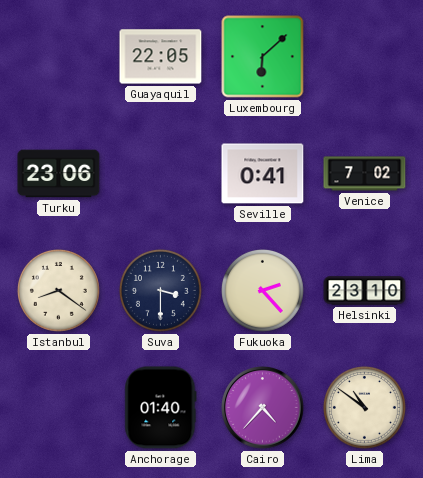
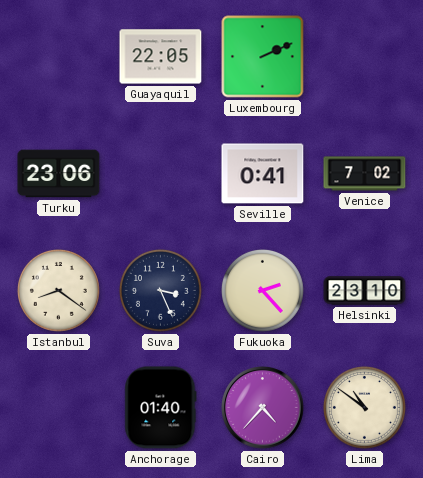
Luxembourg: 6:08 -> 2:11
Suva: 3:30 -> 3:26
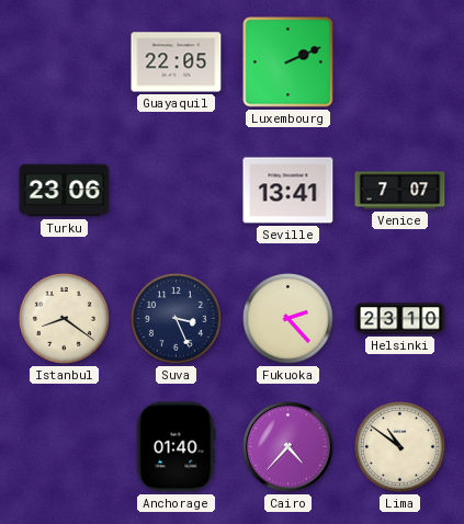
Seville: 0:41 -> 13:41
Venice: 7:02 -> 7:07
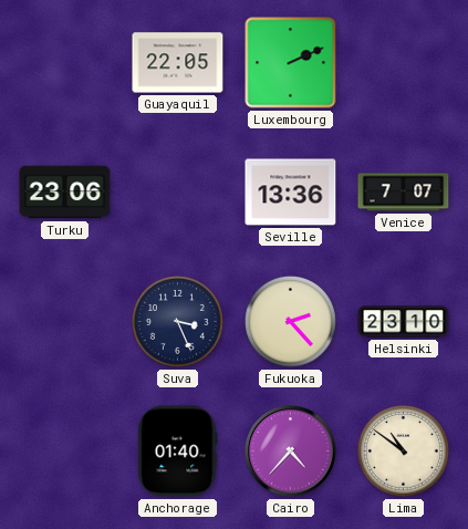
Seville: 13:41 -> 13:36
Istanbul: 8:21 -> none
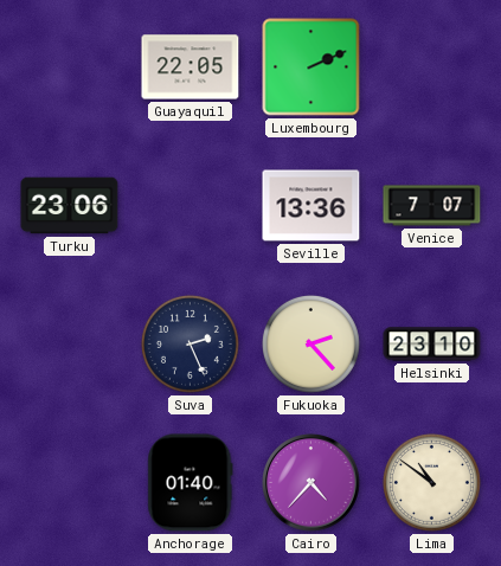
Suva: 3:26 -> 2:26
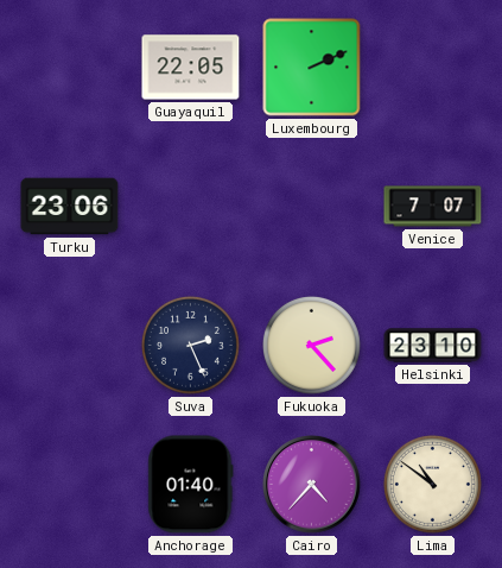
Seville: 13:36 -> none
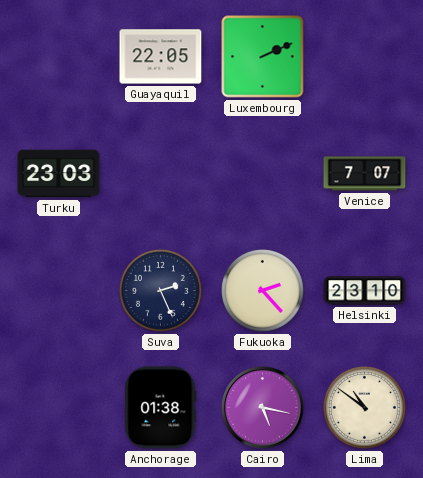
Turku: 23:06 -> 23:03
Anchorage: 01:40 -> 01:38
Cairo: 4:37 -> 5:17
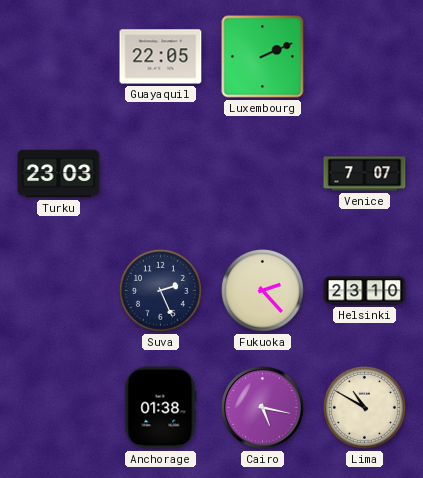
Lima: 10:51 -> 10:50
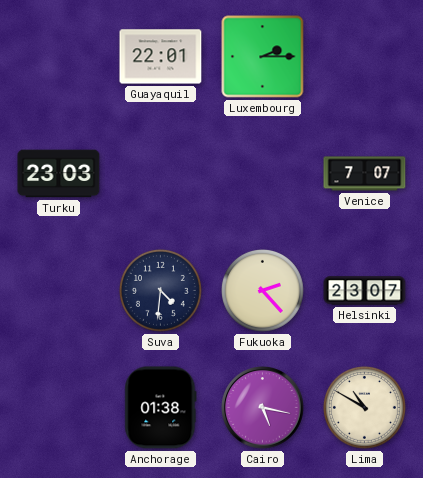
Guayaquil: 22:05 -> 22:01
Luxembourg: 2:11 -> 2:15
Suva: 2:26 -> 4:31
Helsinki: 23:10 -> 23:07
